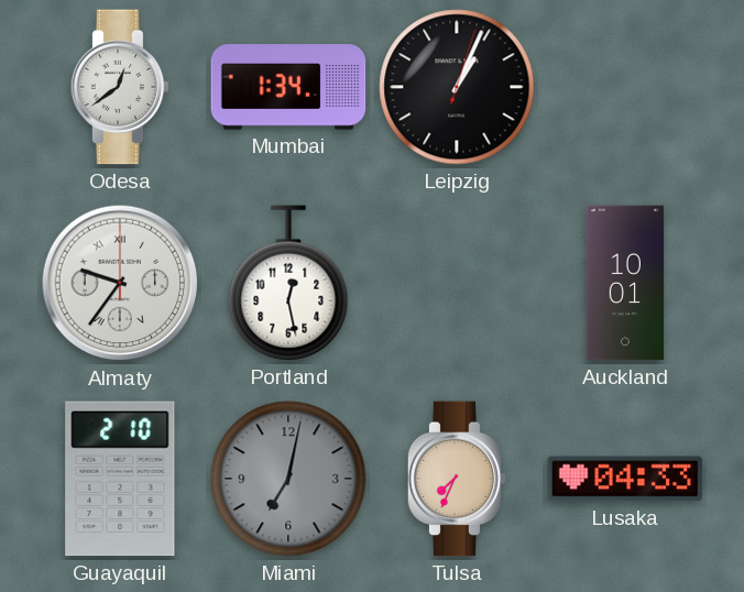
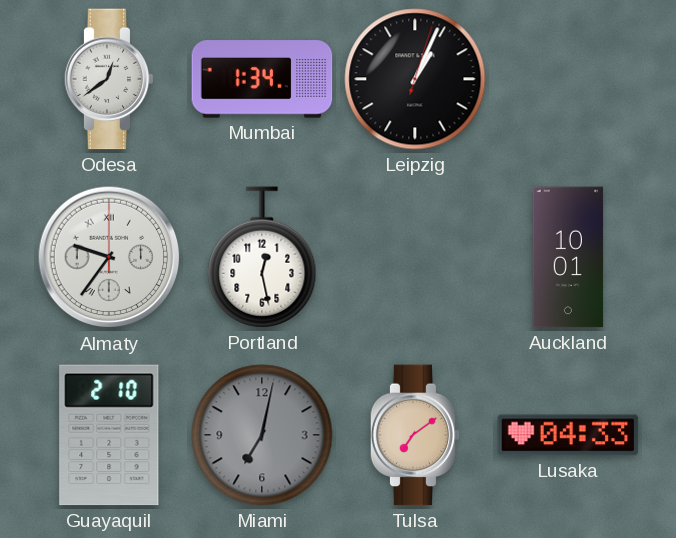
Tulsa: 7:34 -> 7:09
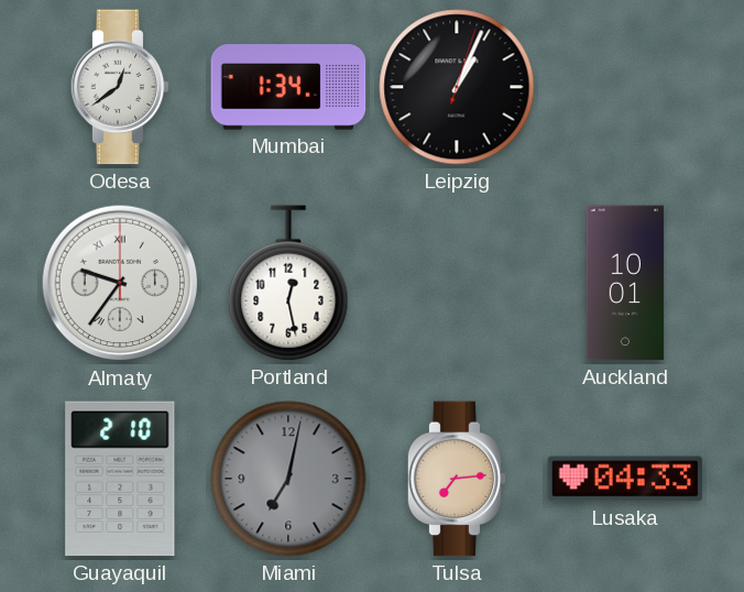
Tulsa: 7:09 -> 7:14
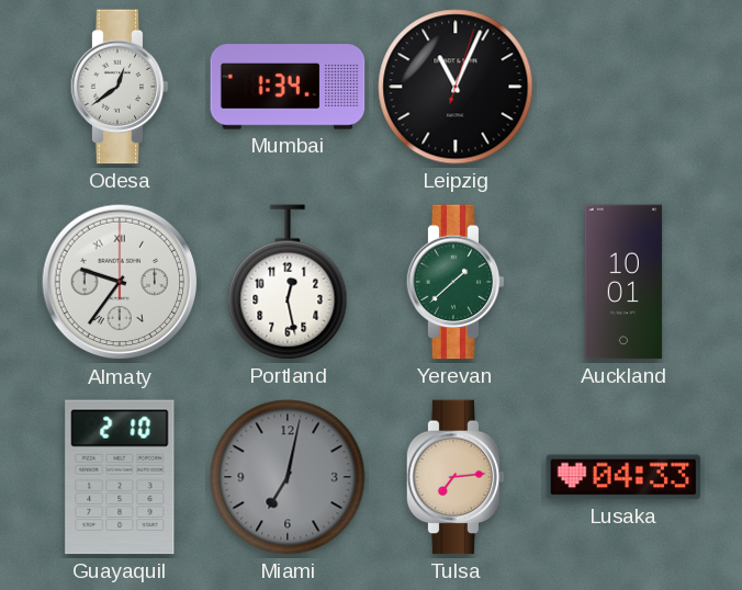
Leipzig: 1:04 -> 11:04
Yerevan: none -> 1:38
